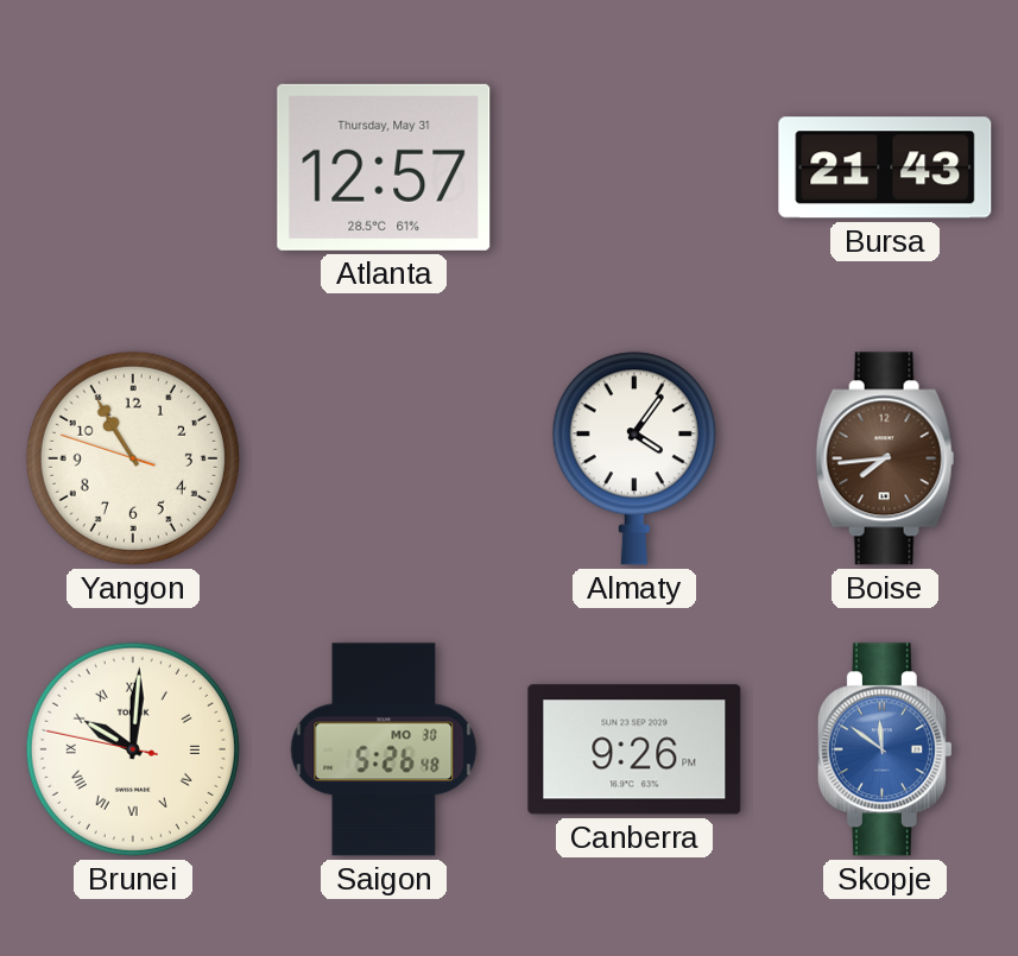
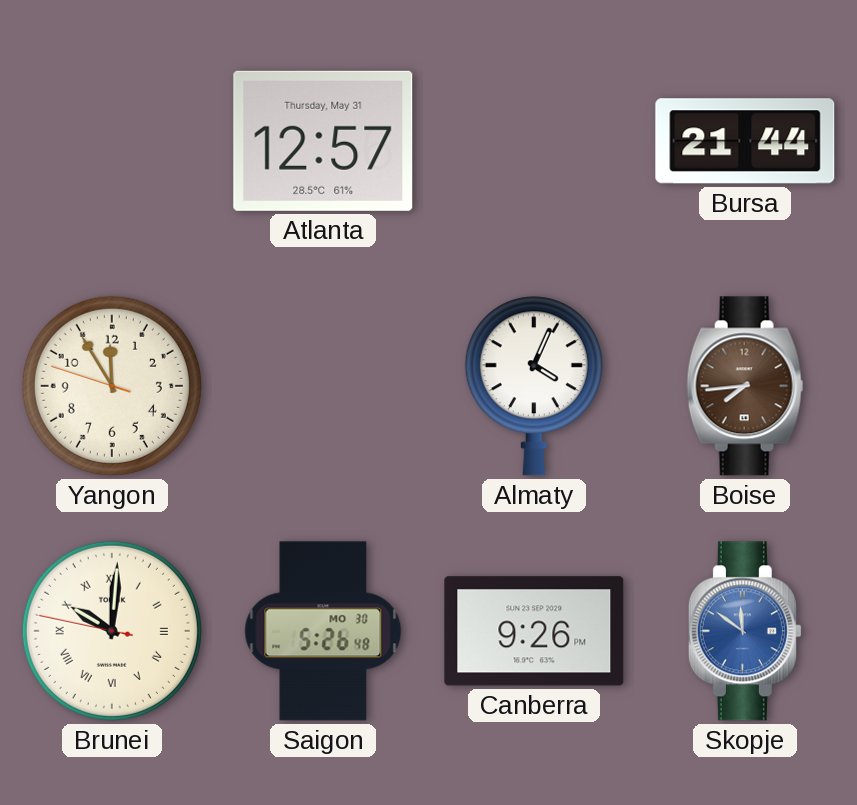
Bursa: 21:43 -> 21:44
Yangon: 10:54 -> 11:54
Almaty: 4:06 -> 4:04
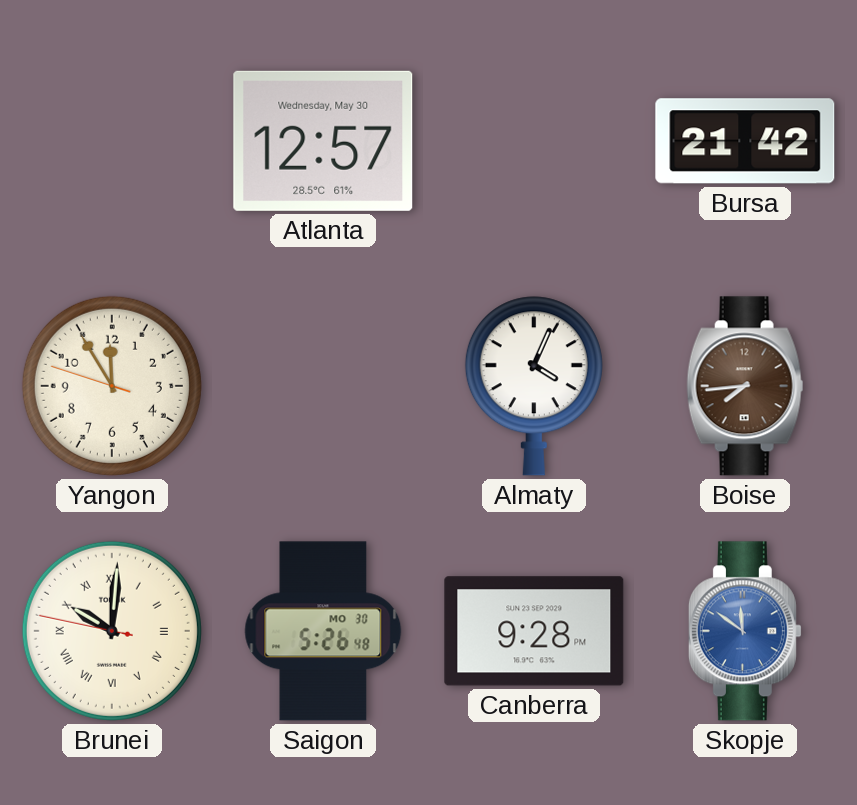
Atlanta date: Thursday, May 31 -> Wednesday, May 30
Bursa: 21:44 -> 21:42
Canberra: 9:26 -> 9:28
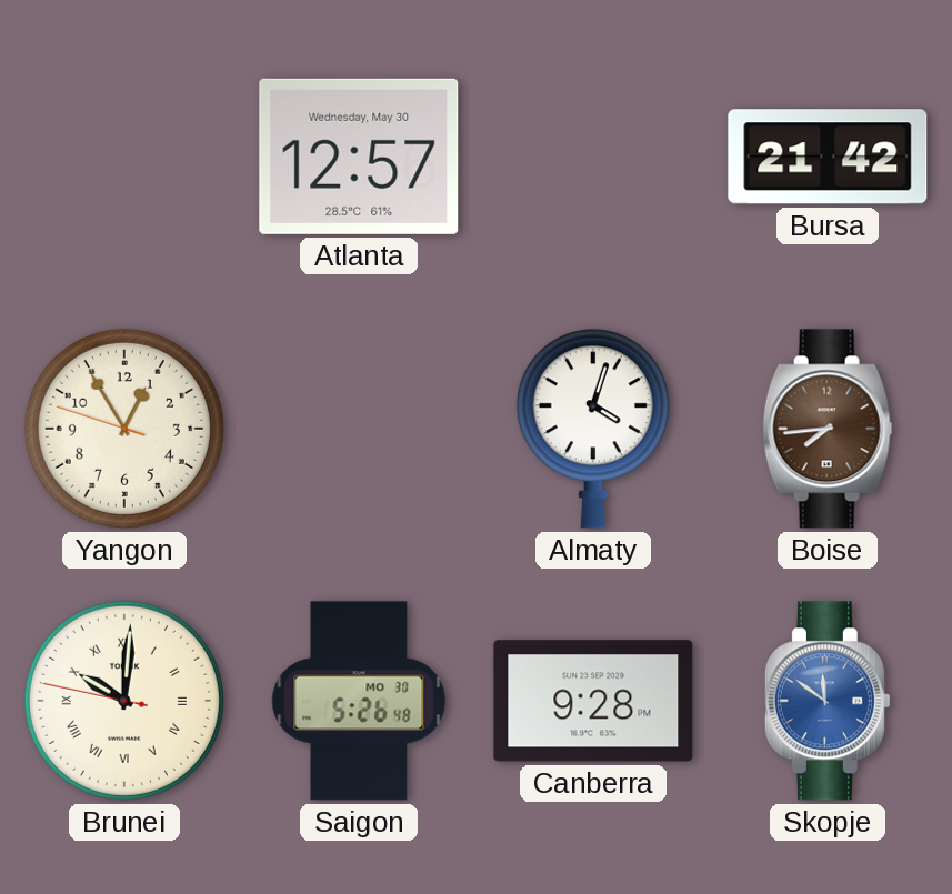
Yangon: 11:54 -> 12:54
Almaty: 4:04 -> 4:03
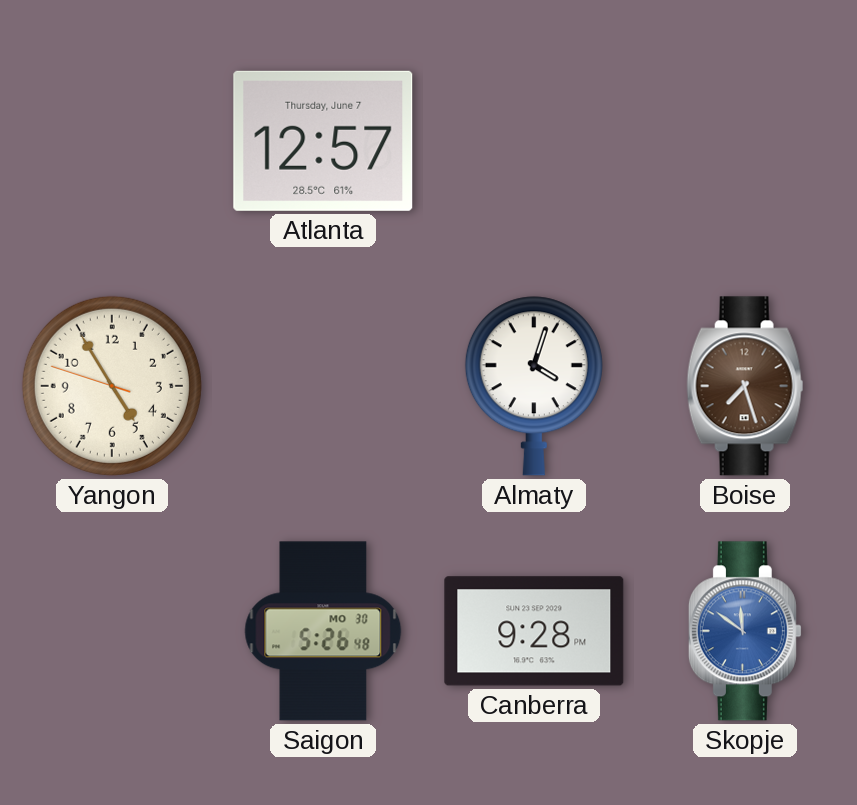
Atlanta date: Wednesday, May 30 -> Thursday, June 7
Bursa: 21:42 -> none
Yangon: 12:54 -> 4:54
Boise: 7:44 -> 7:27
Brunei: 10:00 -> none
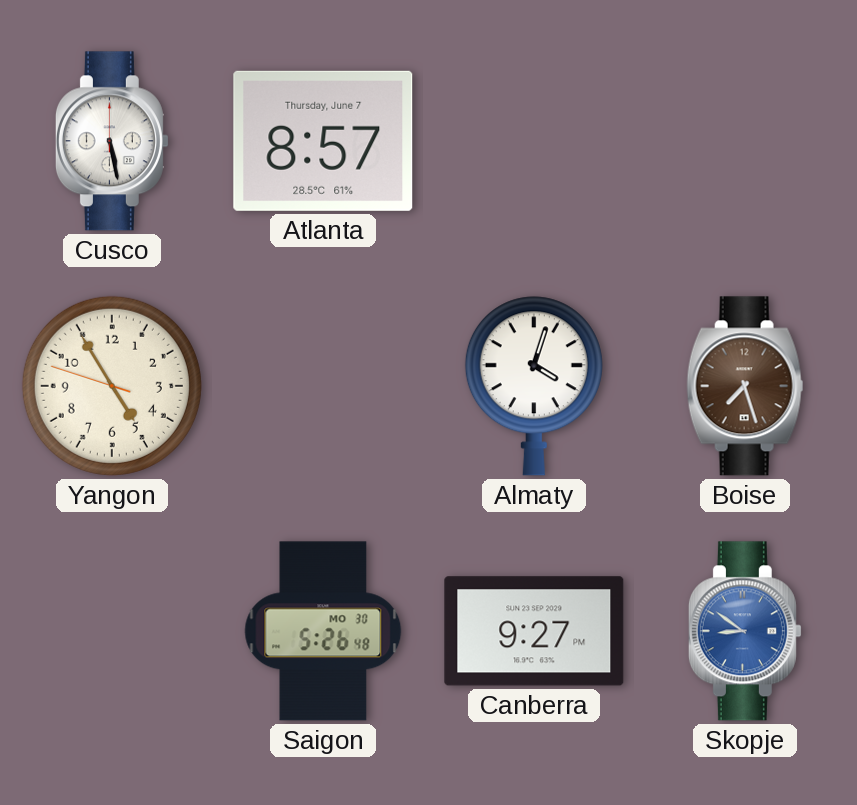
Cusco: none -> 5:28
Atlanta: 12:57 -> 8:57
Canberra: 9:28 -> 9:27
Skopje: 11:51 -> 8:51
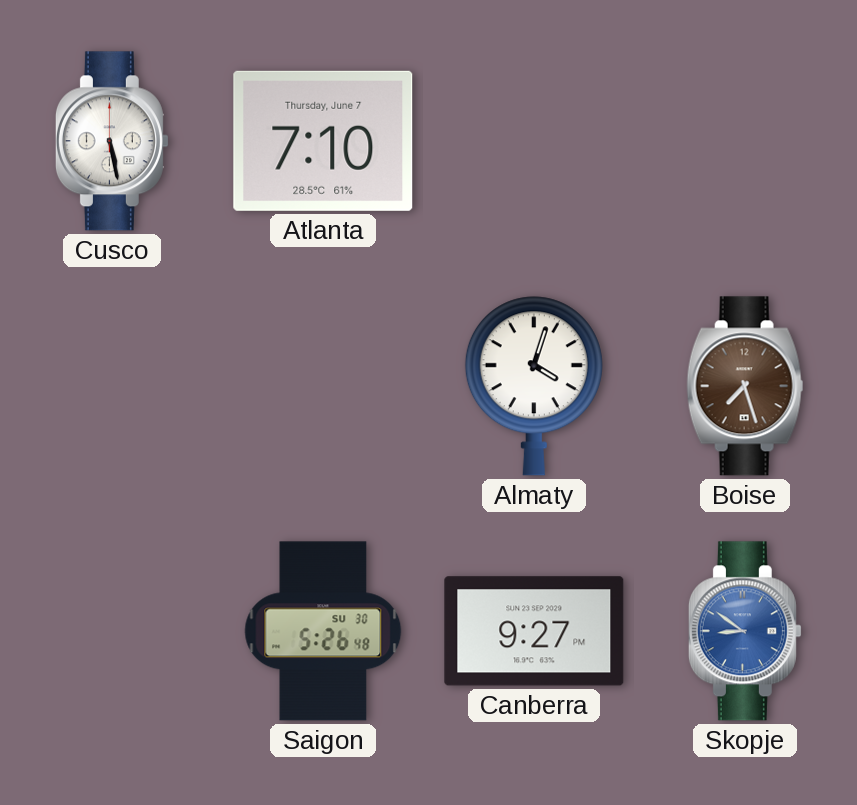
Atlanta: 8:57 -> 7:10
Yangon: 4:54 -> none
Saigon date: MO 30 -> SU 30
